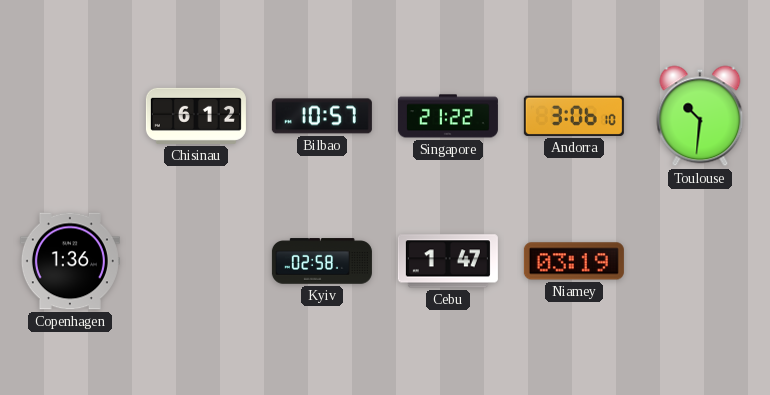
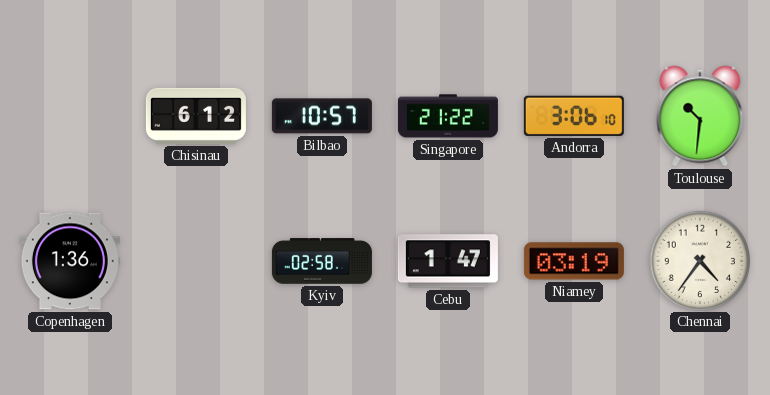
Chennai: none -> 4:36
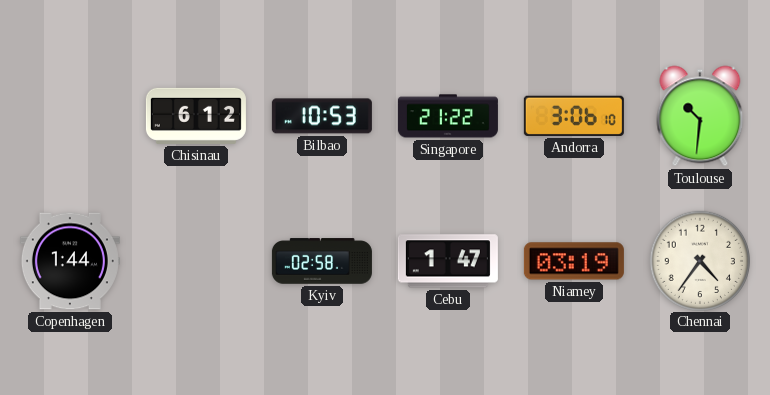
Bilbao: 10:57 -> 10:53
Copenhagen: 1:36 -> 1:44
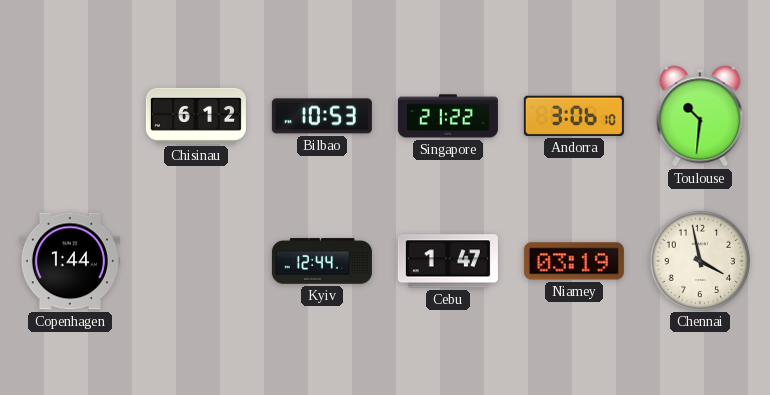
Kyiv: 02:58 -> 12:44
Chennai: 4:36 -> 3:58
